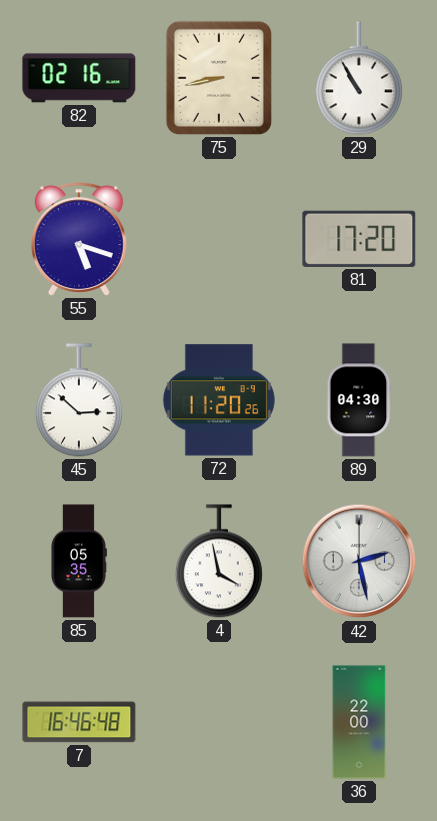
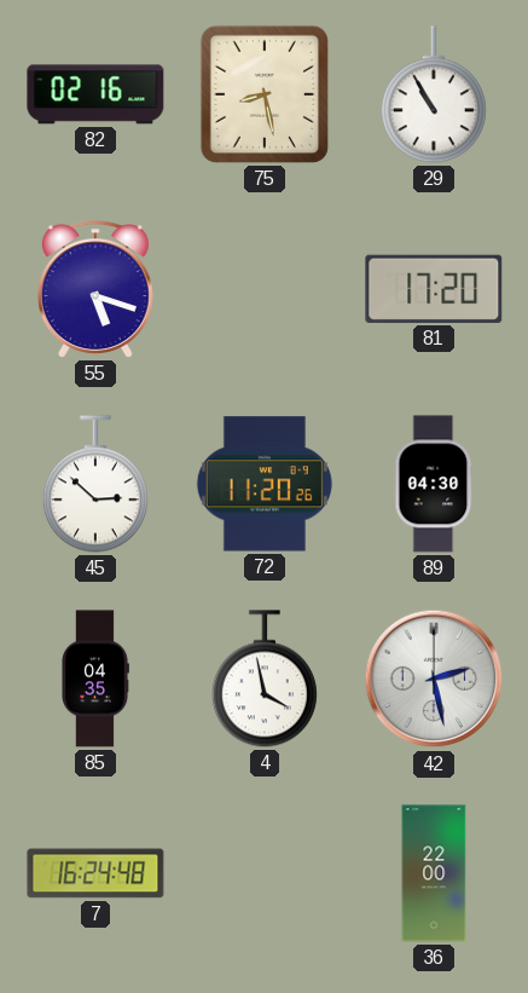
75: 8:43 -> 8:28
85: 05:35 -> 04:35
7: 16:46 -> 16:24
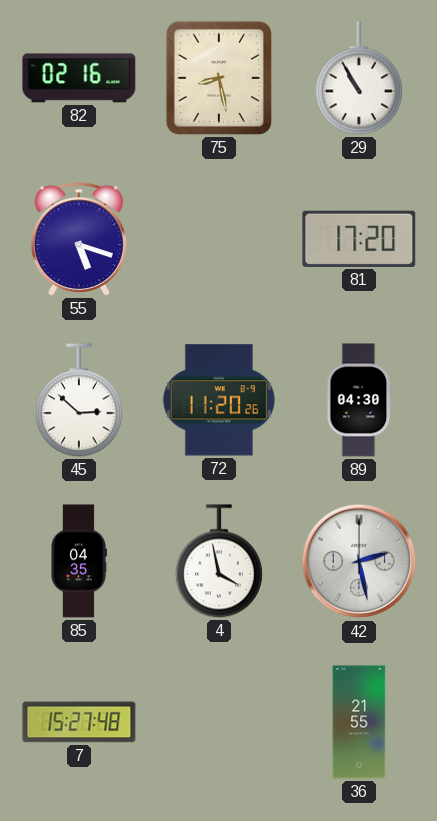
7: 16:24 -> 15:27
36: 22:00 -> 21:55
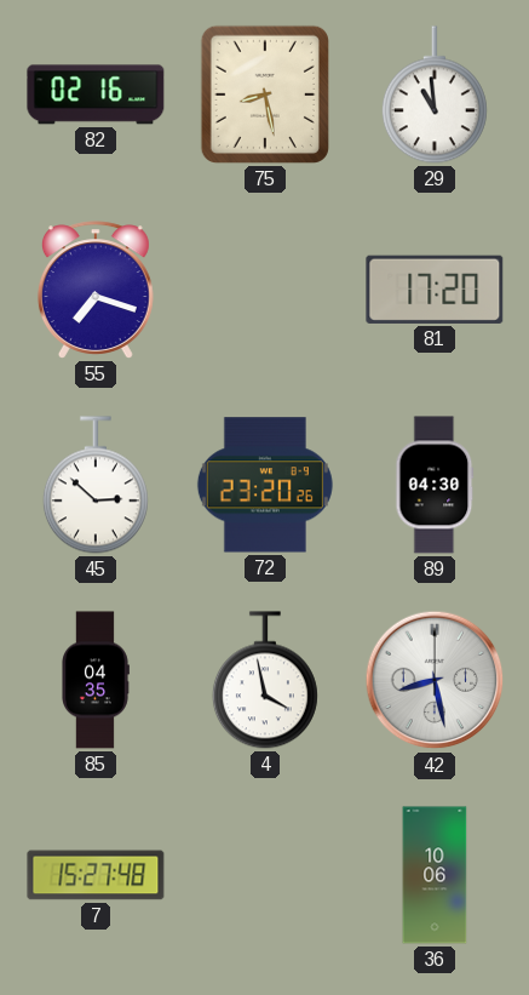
29: 10:55 -> 10:59
55: 5:18 -> 7:18
72: 11:20 -> 23:20
42: 2:28 -> 8:28
36: 21:55 -> 10:06
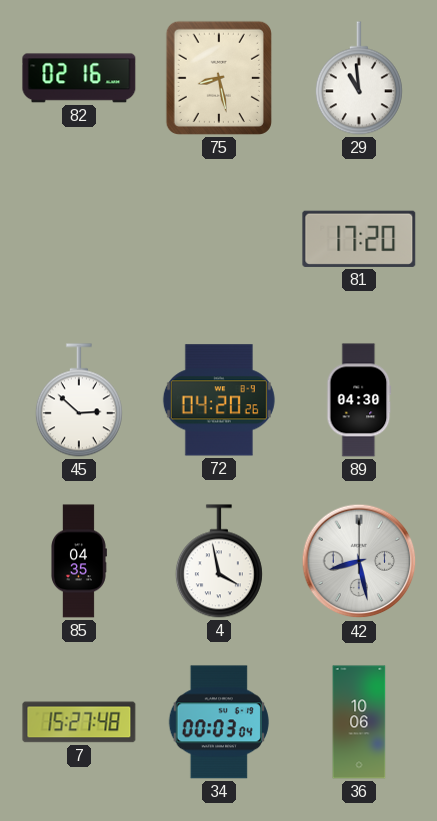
55: 7:18 -> none
72: 23:20 -> 04:20
34: none -> 00:03
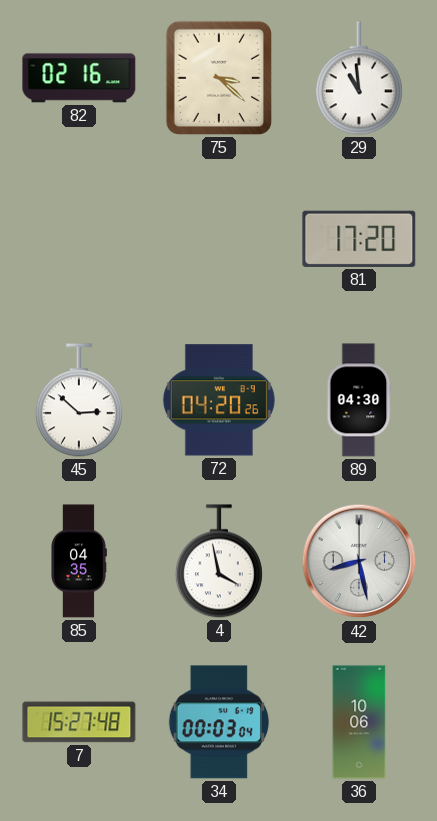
75: 8:28 -> 3:22
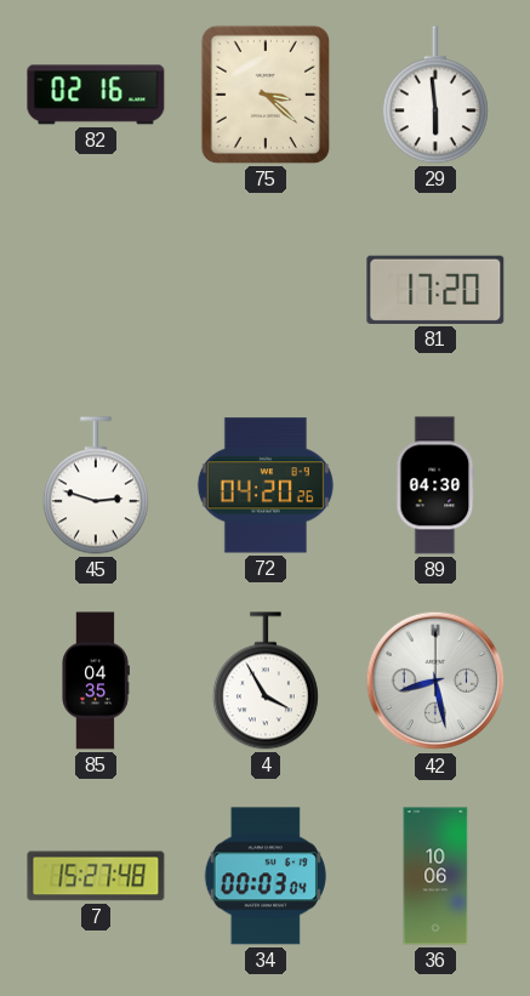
29: 10:59 -> 5:59
45: 2:52 -> 2:48
4: 3:58 -> 3:55
